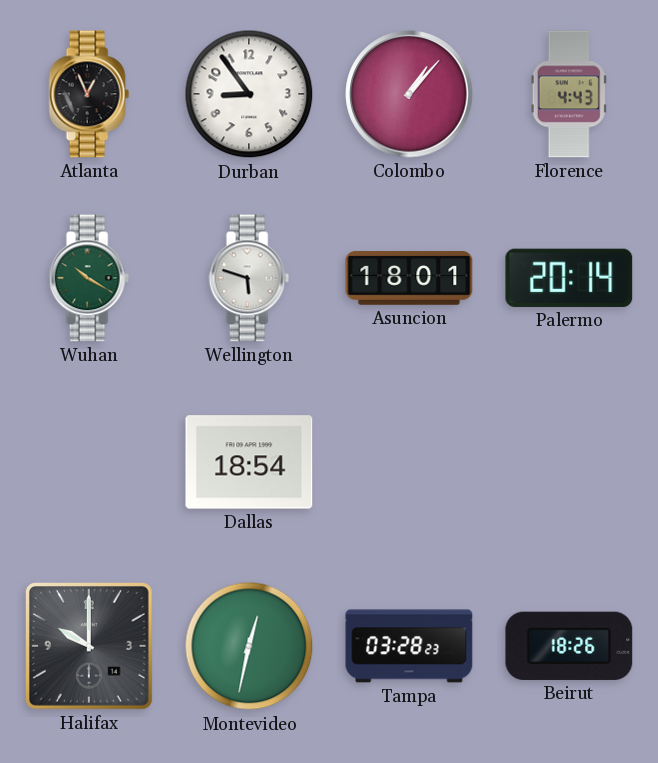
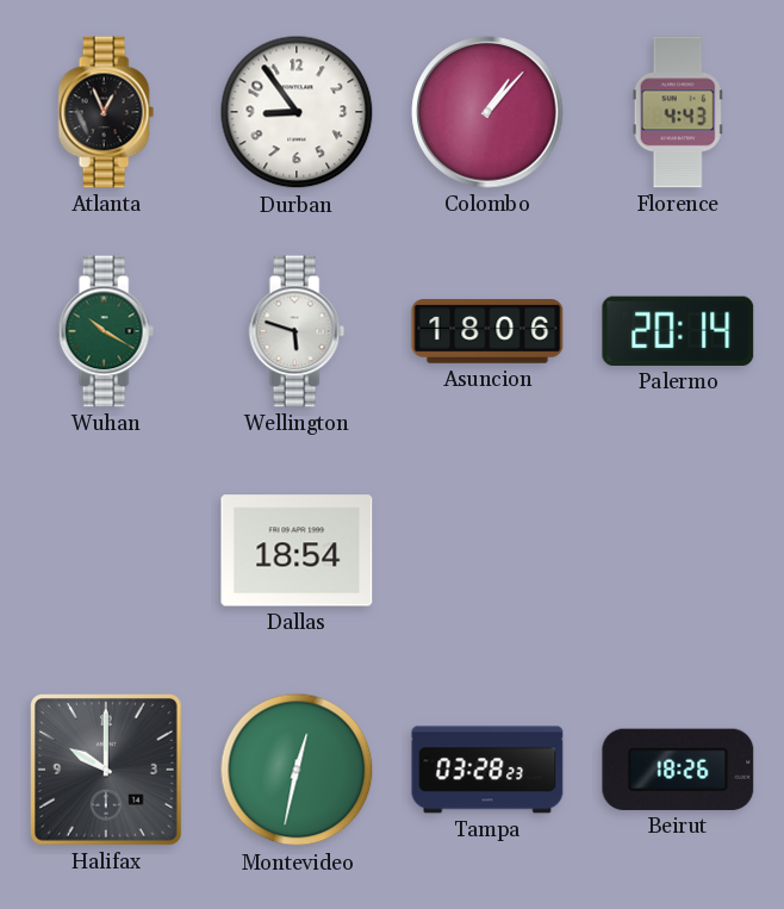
Asuncion: 18:01 -> 18:06
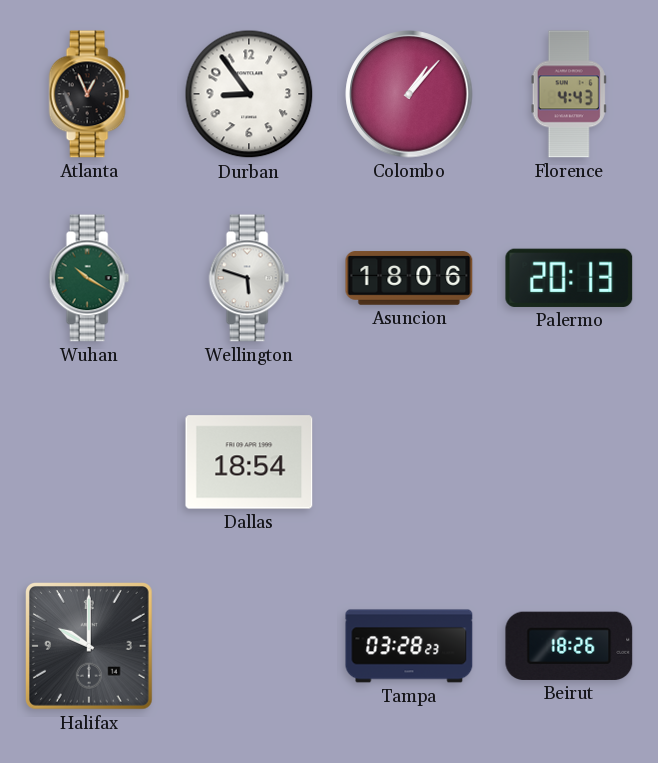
Palermo: 20:14 -> 20:13
Montevideo: 12:32 -> none
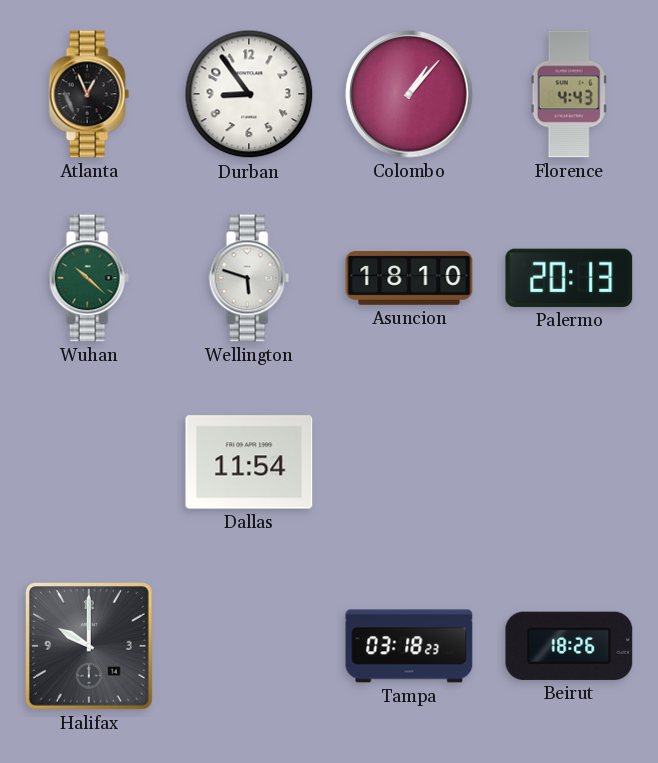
Wuhan: 10:20 -> 10:22
Asuncion: 18:06 -> 18:10
Dallas: 18:54 -> 11:54
Tampa: 03:28 -> 03:18
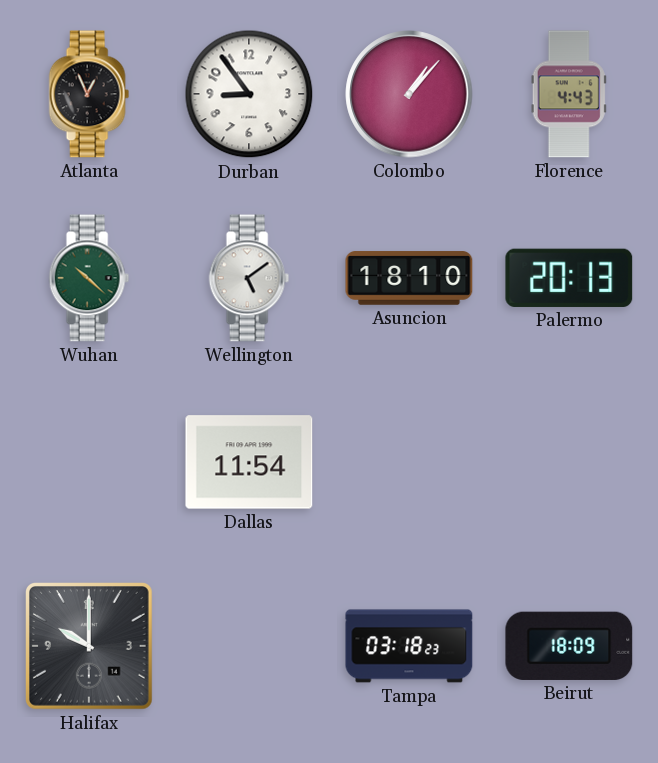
Wellington: 5:48 -> 5:09
Beirut: 18:26 -> 18:09
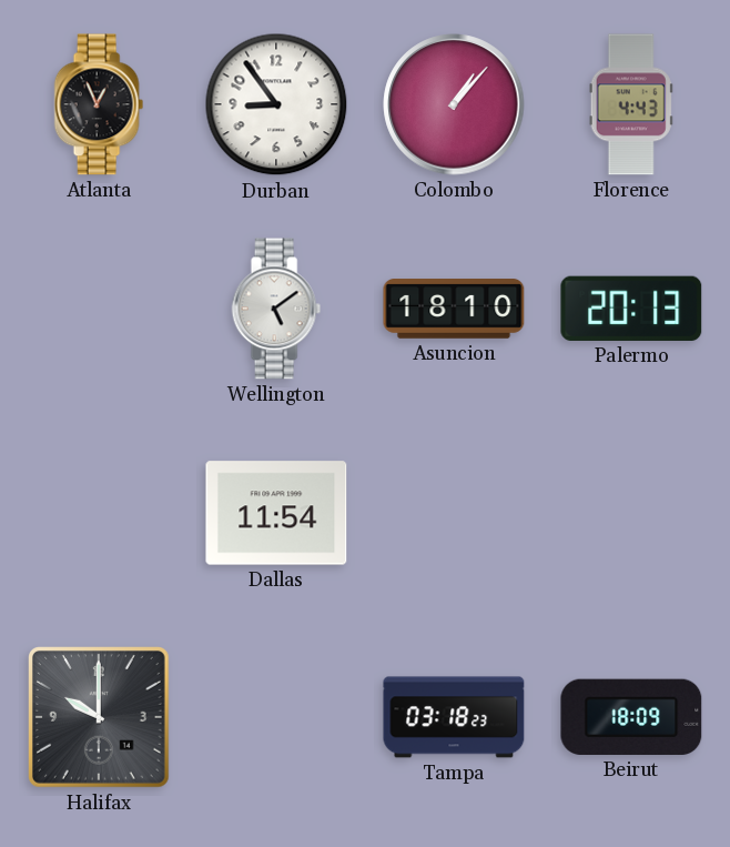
Wuhan: 10:22 -> none
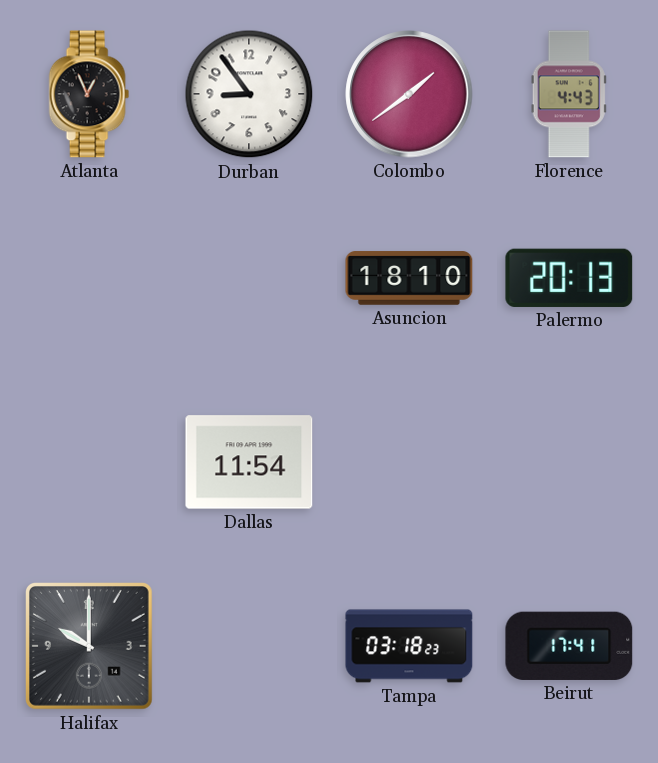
Colombo: 1:07 -> 1:39
Wellington: 5:09 -> none
Beirut: 18:09 -> 17:41
